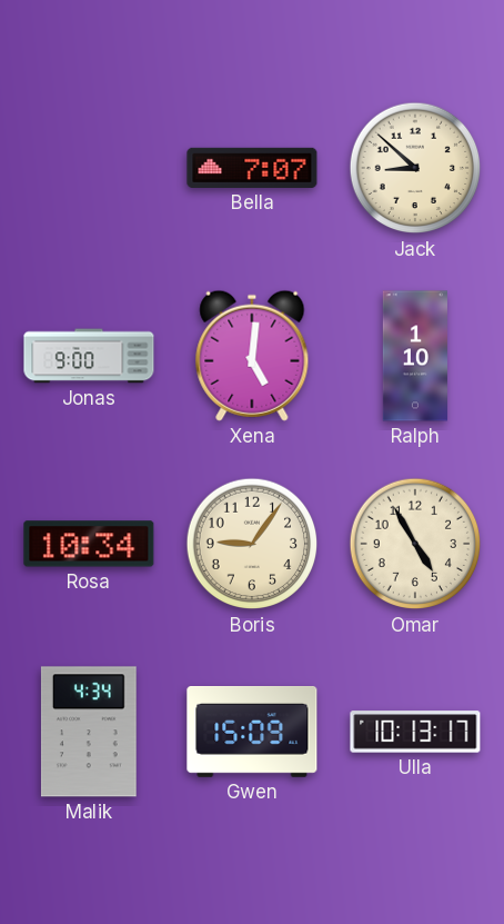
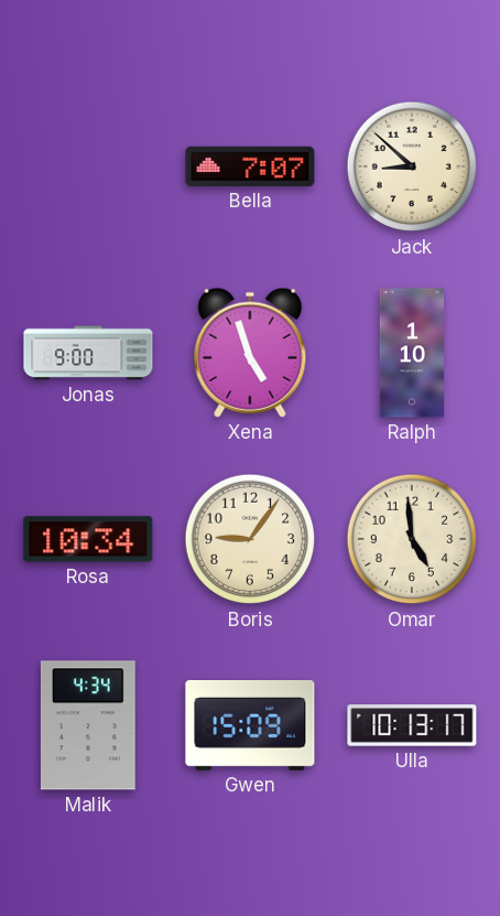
Xena: 5:01 -> 4:57
Omar: 4:55 -> 4:59
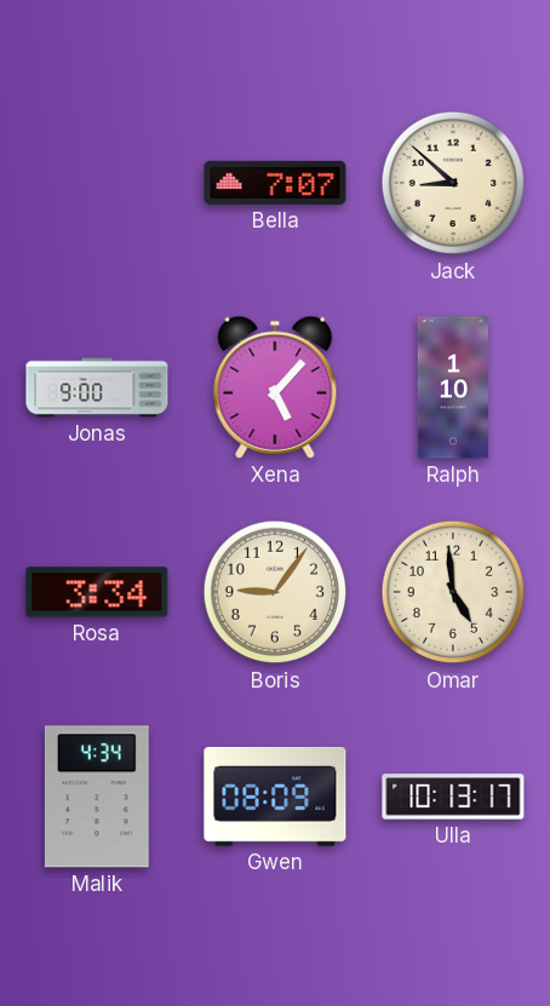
Xena: 4:57 -> 5:07
Rosa: 10:34 -> 3:34
Gwen: 15:09 -> 08:09
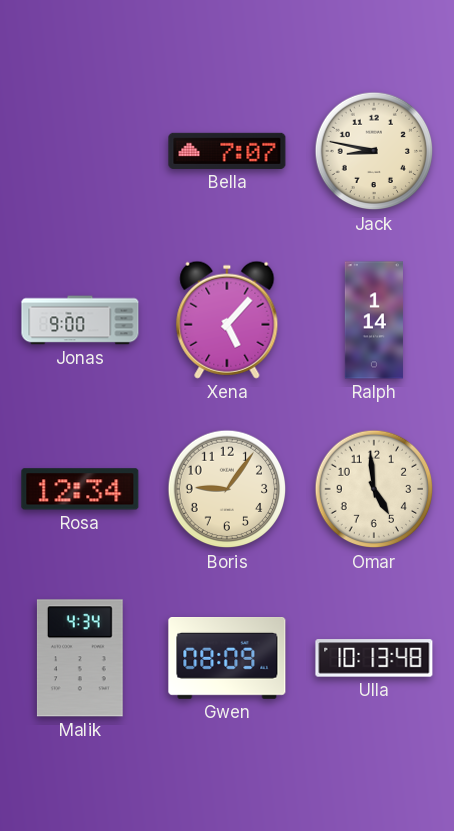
Jack: 8:52 -> 8:47
Ralph: 1:10 -> 1:14
Rosa: 3:34 -> 12:34
Ulla: 10:13:17 -> 10:13:48
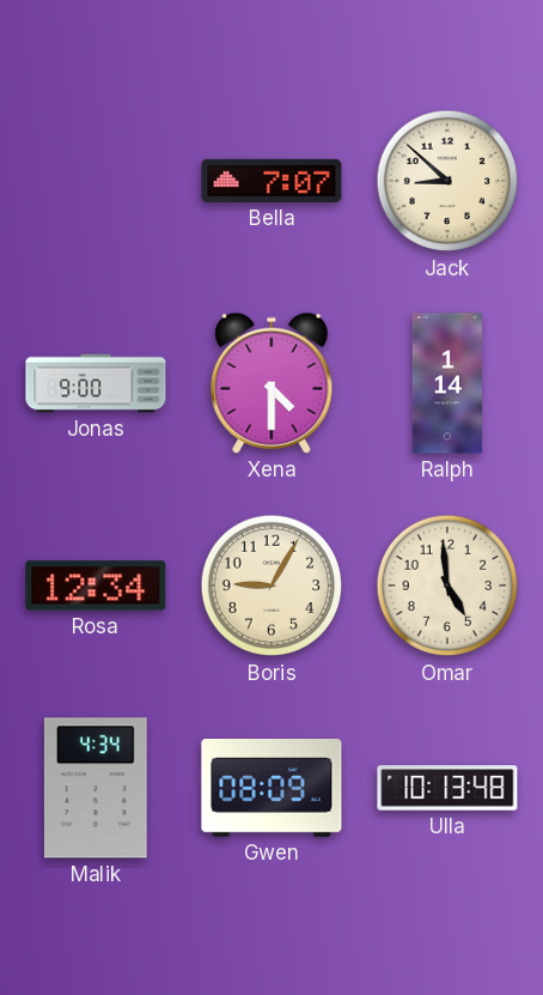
Jack: 8:47 -> 8:52
Xena: 5:07 -> 4:30
Boris: 9:06 -> 9:05
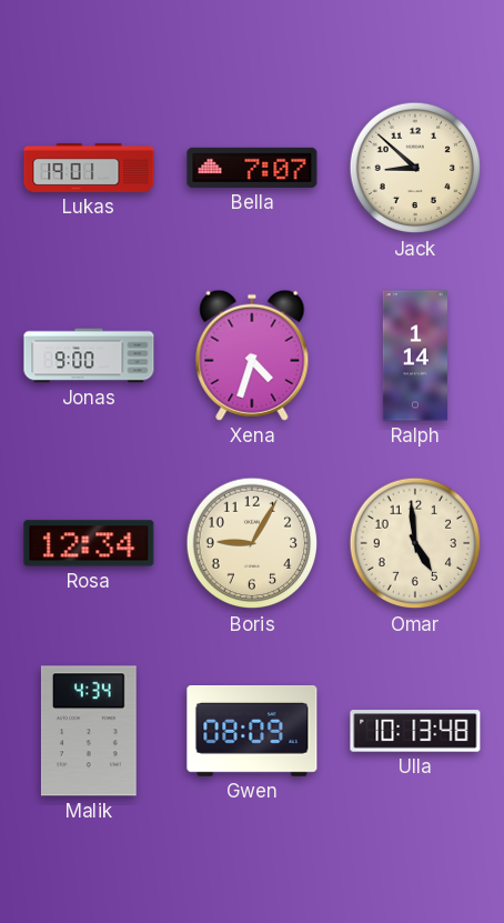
Lukas: none -> 19:01
Xena: 4:30 -> 4:33
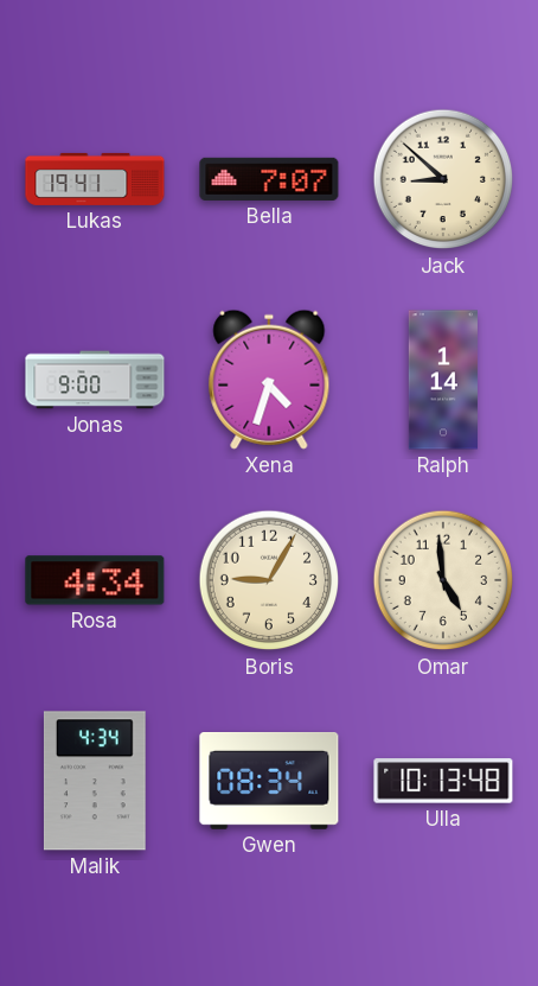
Lukas: 19:01 -> 19:41
Rosa: 12:34 -> 4:34
Gwen: 08:09 -> 08:34
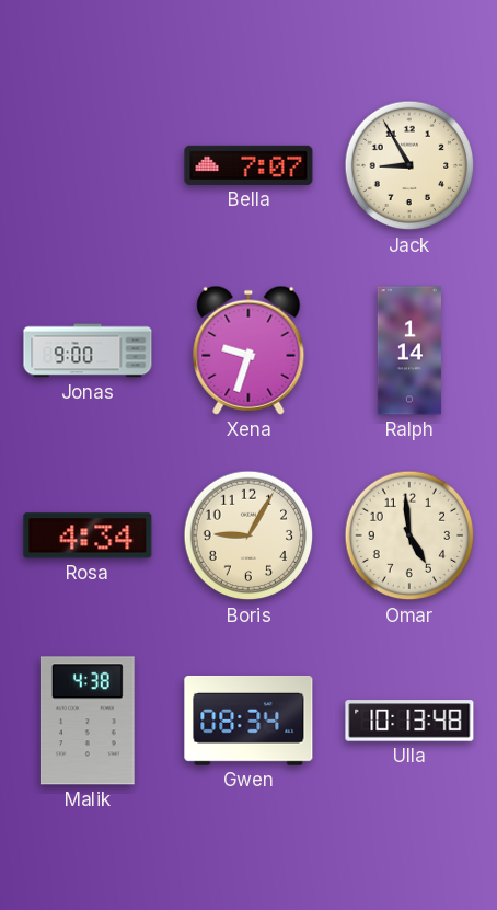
Lukas: 19:41 -> none
Jack: 8:52 -> 8:55
Xena: 4:33 -> 9:33
Malik: 4:34 -> 4:38
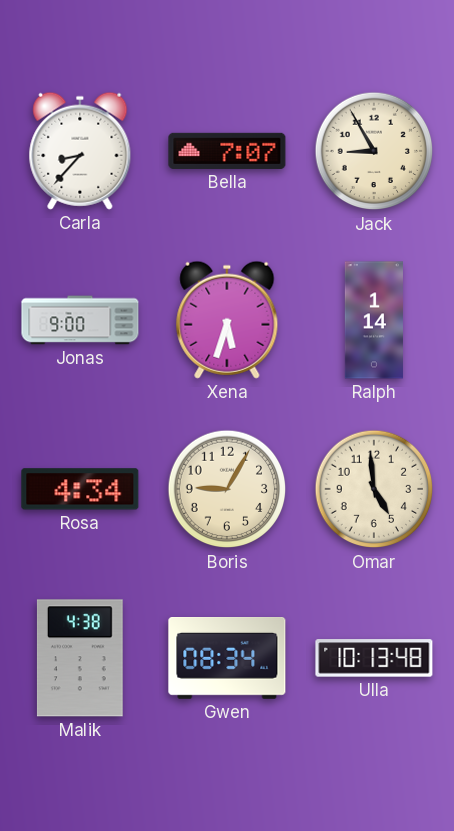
Carla: none -> 8:37
Xena: 9:33 -> 5:33
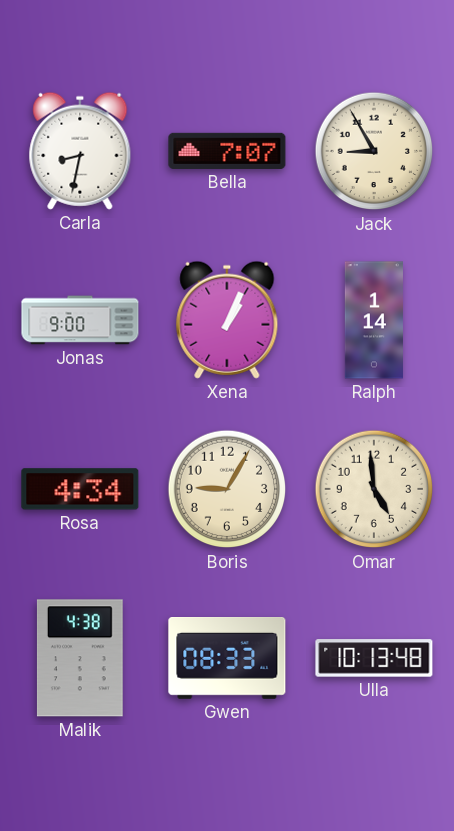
Carla: 8:37 -> 8:32
Xena: 5:33 -> 1:04
Gwen: 08:34 -> 08:33
